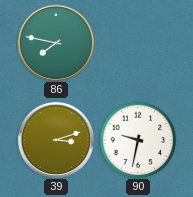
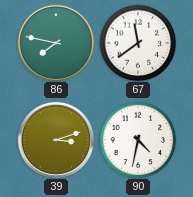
67: none -> 11:39
90: 9:32 -> 4:32
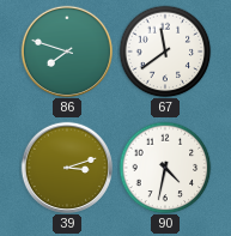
86: 7:47 -> 7:48
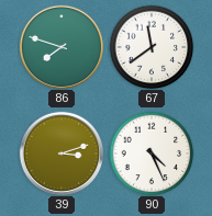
90: 4:32 -> 4:26
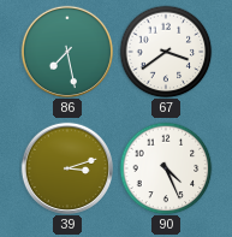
86: 7:48 -> 7:28
67: 11:39 -> 3:39
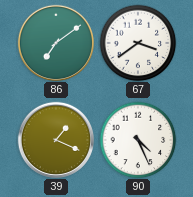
86: 7:28 -> 7:09
39: 3:12 -> 1:19
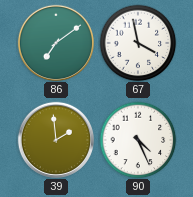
67: 3:39 -> 3:58
39: 1:19 -> 1:59
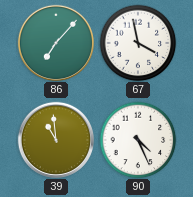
86: 7:09 -> 7:07
39: 1:59 -> 10:59
